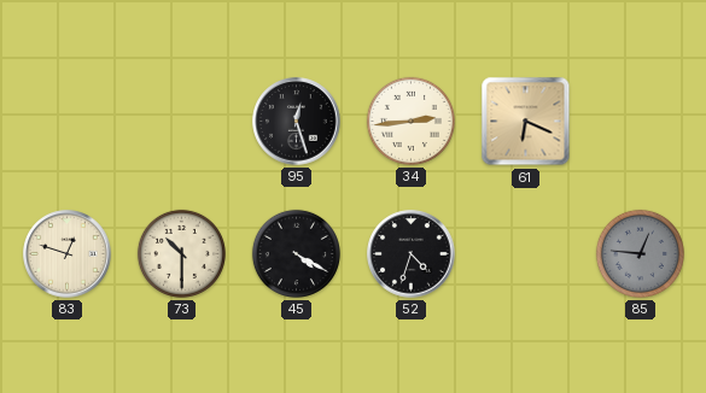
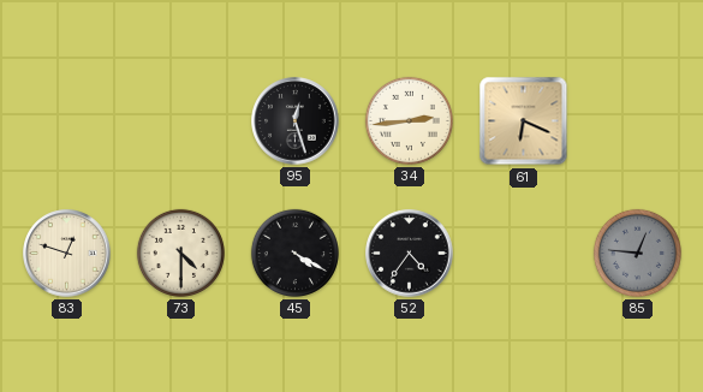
73: 10:30 -> 4:30
52: 4:33 -> 4:36
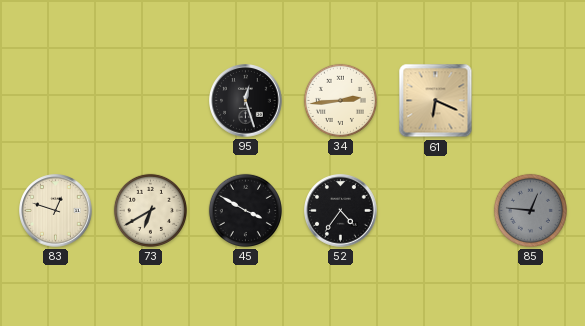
73: 4:30 -> 6:40
45: 4:20 -> 3:50
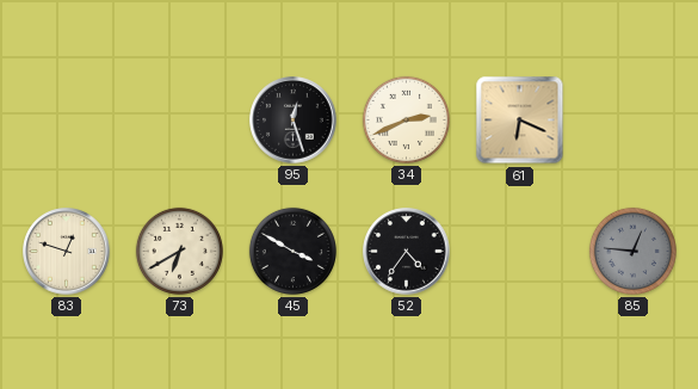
34: 2:44 -> 2:41
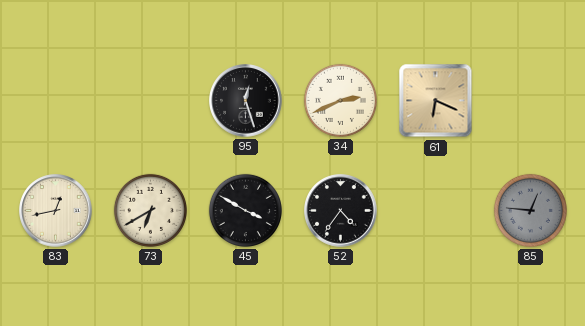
83: 12:48 -> 12:43
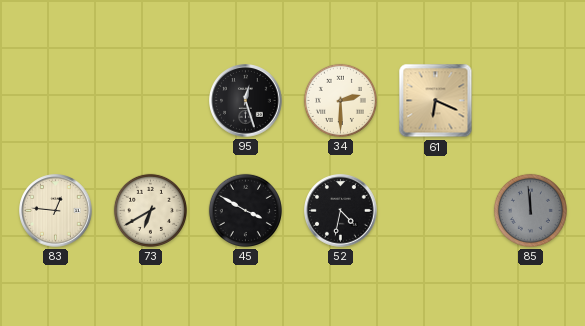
34: 2:41 -> 2:30
83: 12:43 -> 12:46
52: 4:36 -> 4:32
85: 12:46 -> 11:59
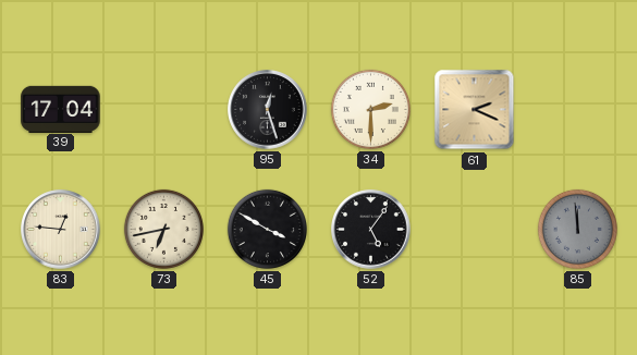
39: none -> 17:04
61: 6:19 -> 2:19
73: 6:40 -> 6:43
52: 4:32 -> 5:06
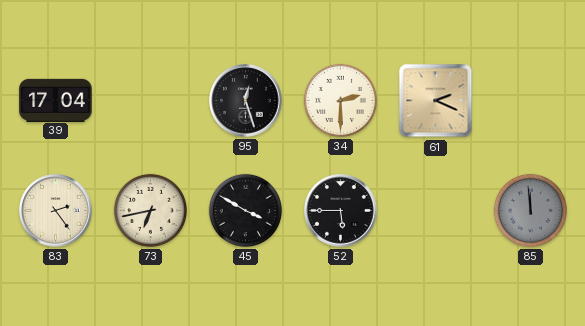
83: 12:46 -> 2:24
52: 5:06 -> 5:45
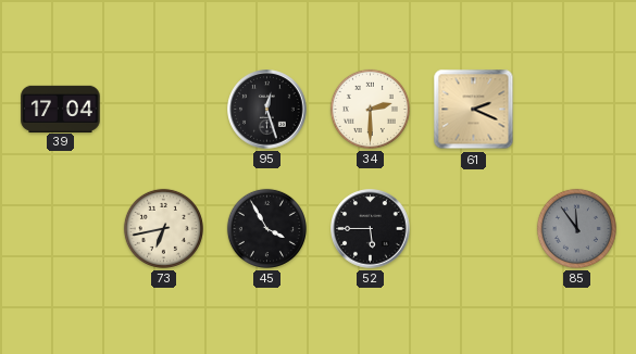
83: 2:24 -> none
45: 3:50 -> 3:55
85: 11:59 -> 11:54
